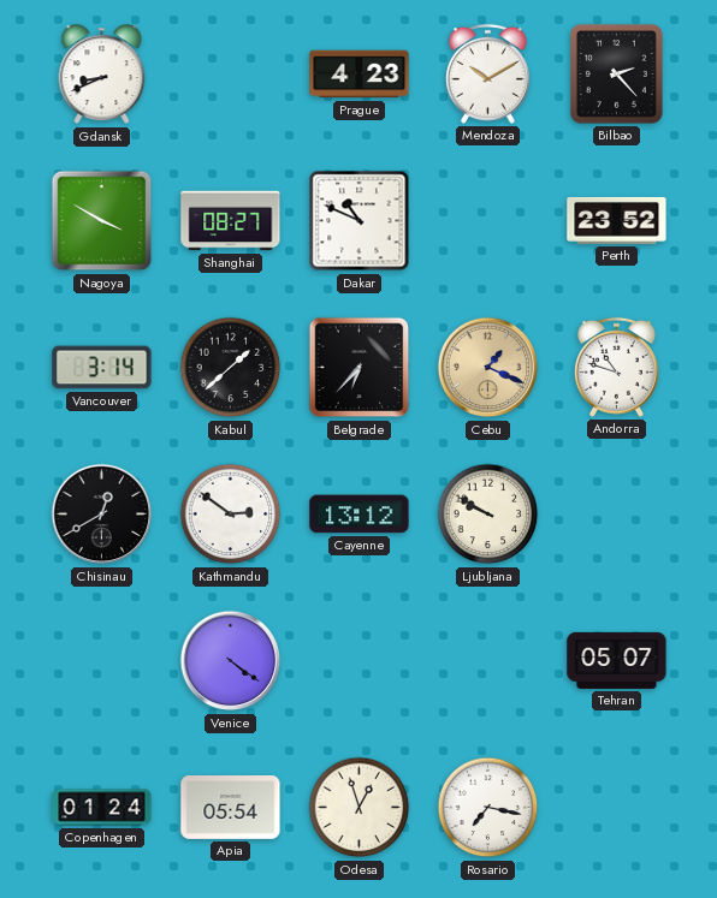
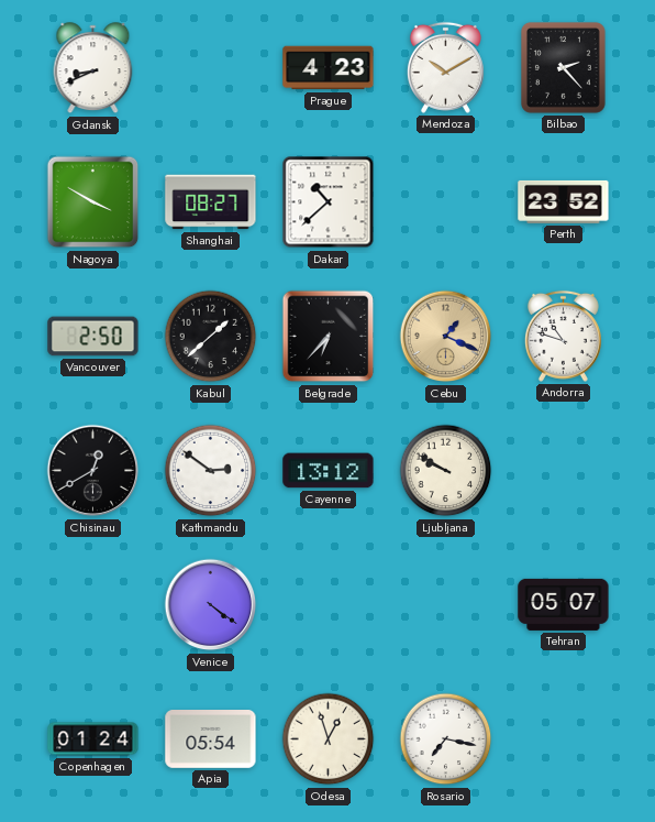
Dakar: 10:49 -> 10:38
Vancouver: 3:14 -> 2:50
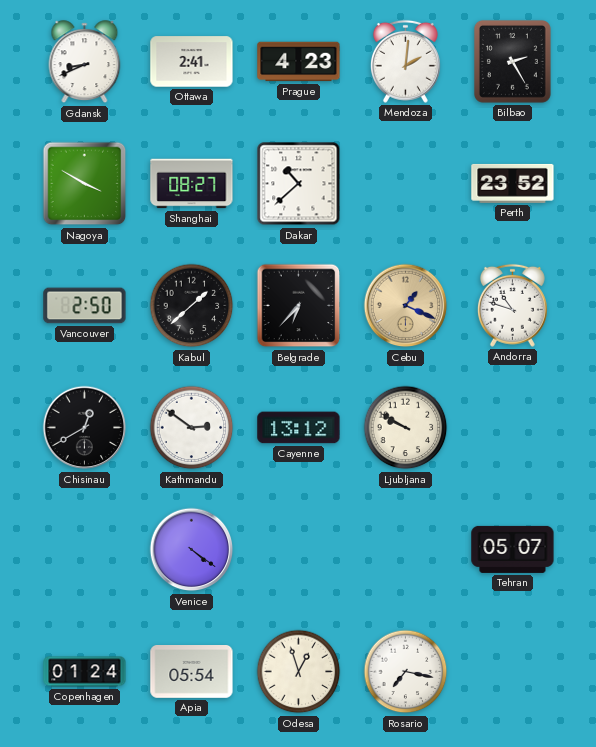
Ottawa: none -> 2:41
Mendoza: 10:10 -> 2:01
Bilbao: 2:23 -> 2:25
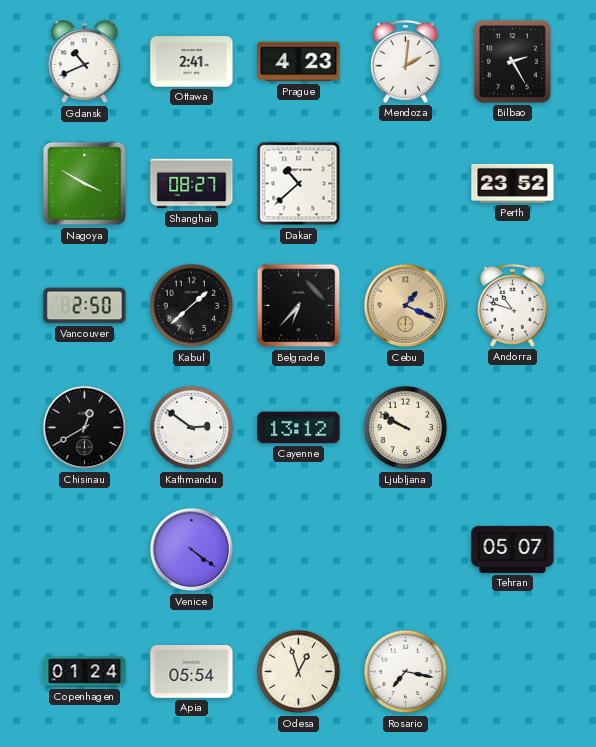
Gdansk: 8:41 -> 10:41
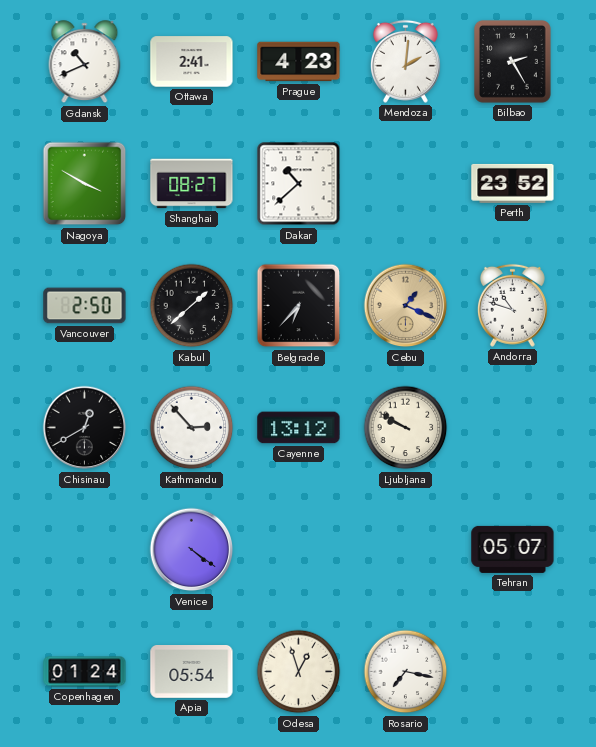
Kathmandu: 2:51 -> 2:53
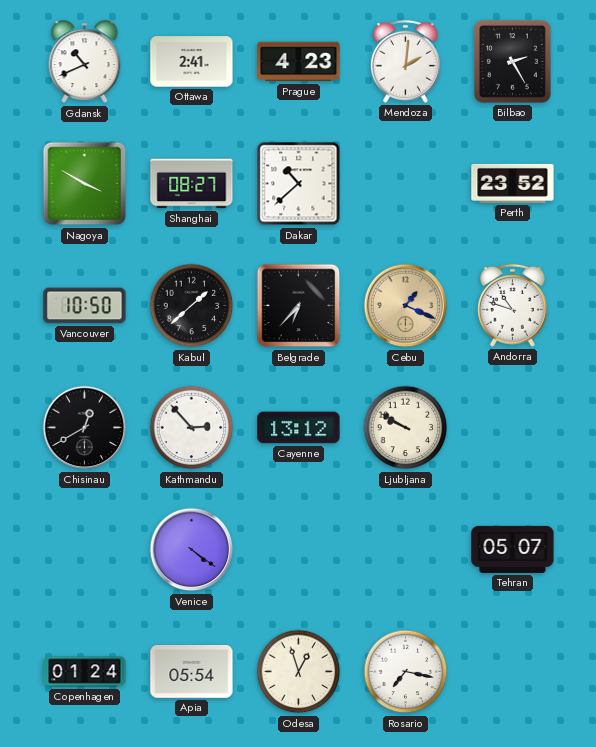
Vancouver: 2:50 -> 10:50
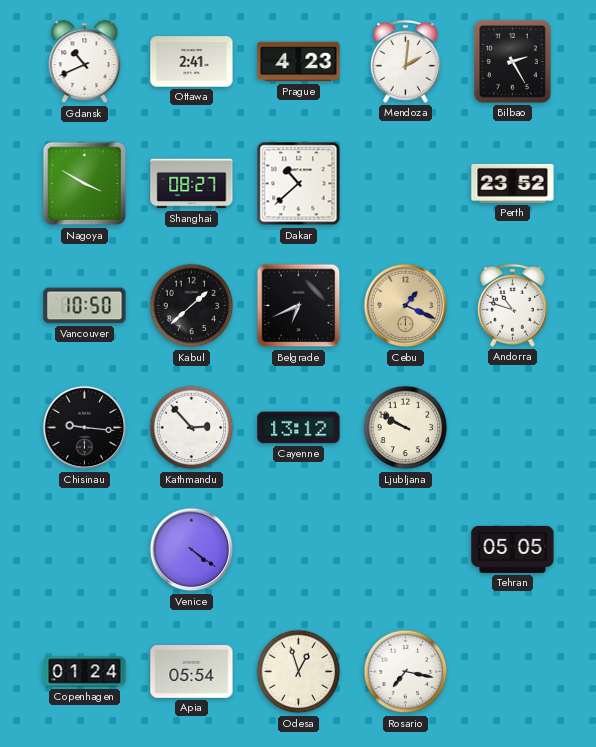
Belgrade: 6:37 -> 6:41
Chisinau: 12:40 -> 9:16
Tehran: 05:07 -> 05:05
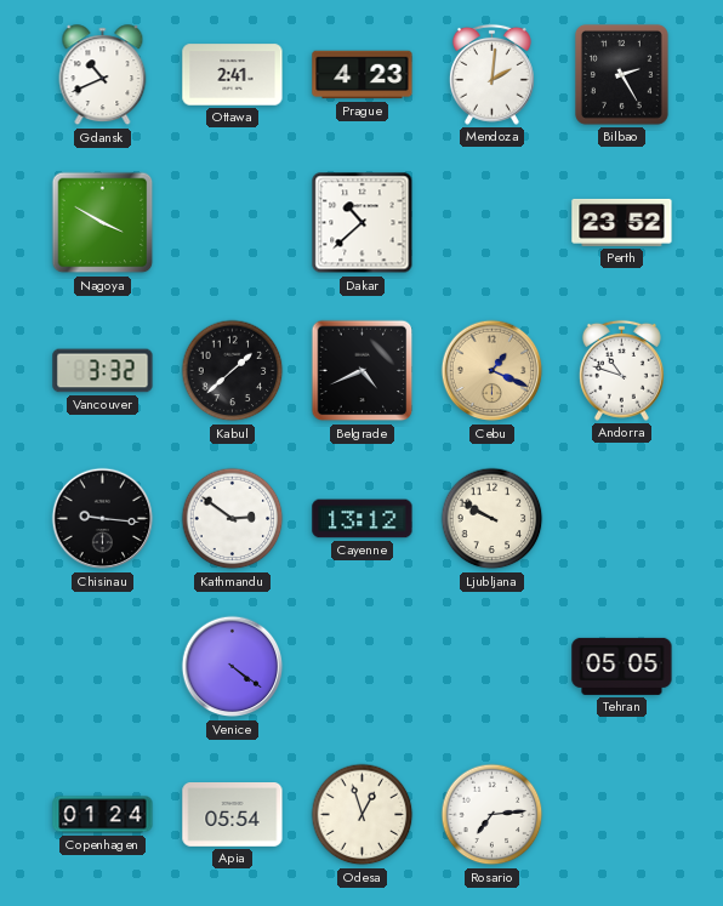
Shanghai: 08:27 -> none
Vancouver: 10:50 -> 3:32
Belgrade: 6:41 -> 4:41
Kathmandu: 2:53 -> 2:51
Rosario: 7:17 -> 7:14
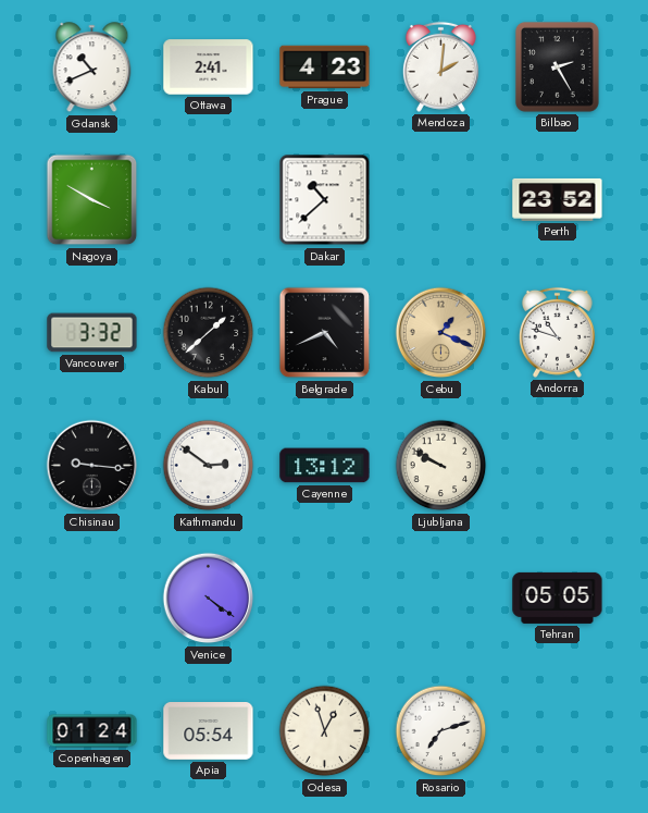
Rosario: 7:14 -> 7:12
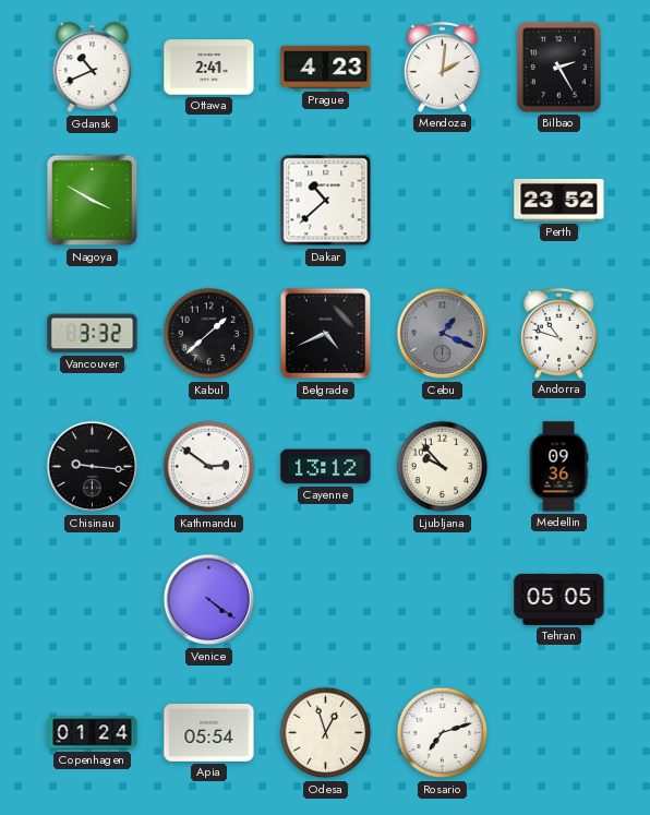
Cebu dial: champagne -> grey
Ljubljana: 9:50 -> 9:53
Medellin: none -> 09:36
